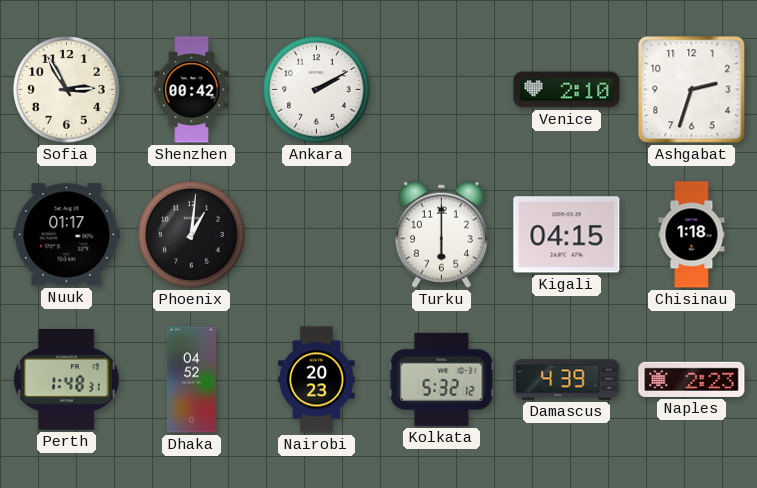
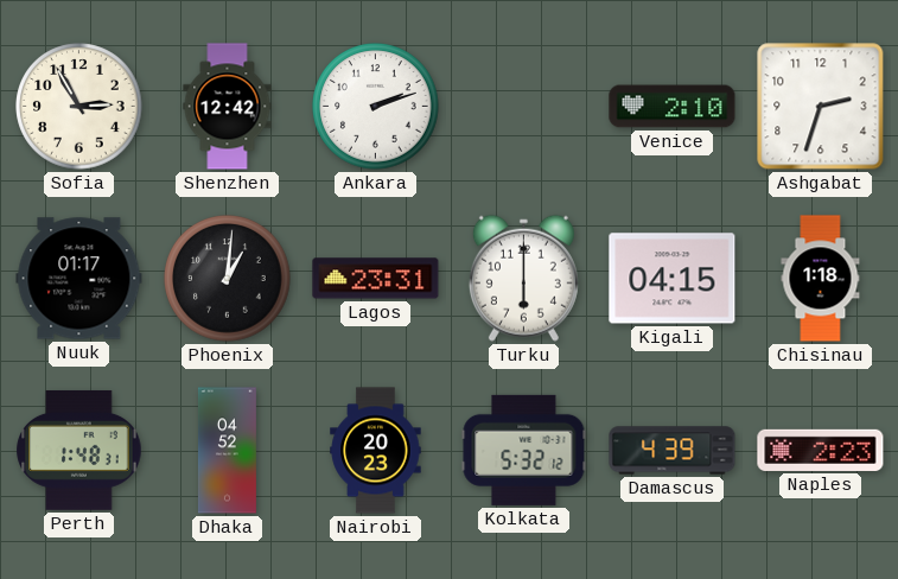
Shenzhen: 00:42 -> 12:42
Ankara: 2:10 -> 2:12
Lagos: none -> 23:31
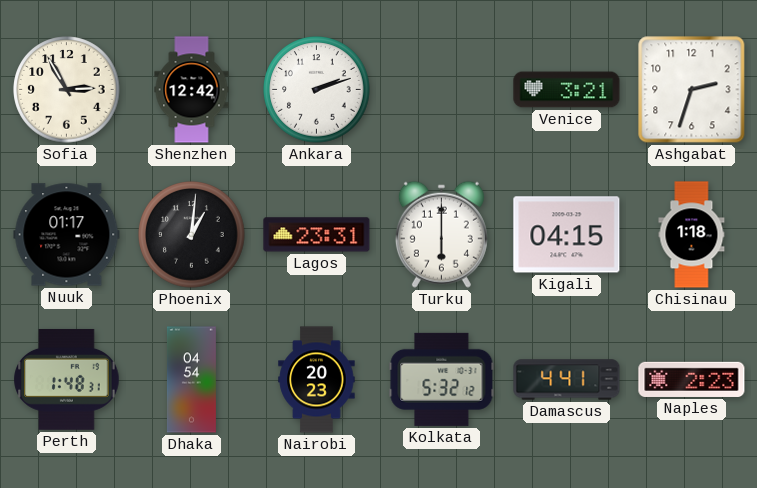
Venice: 2:10 -> 3:21
Dhaka: 04:52 -> 04:54
Damascus: 4:39 -> 4:41
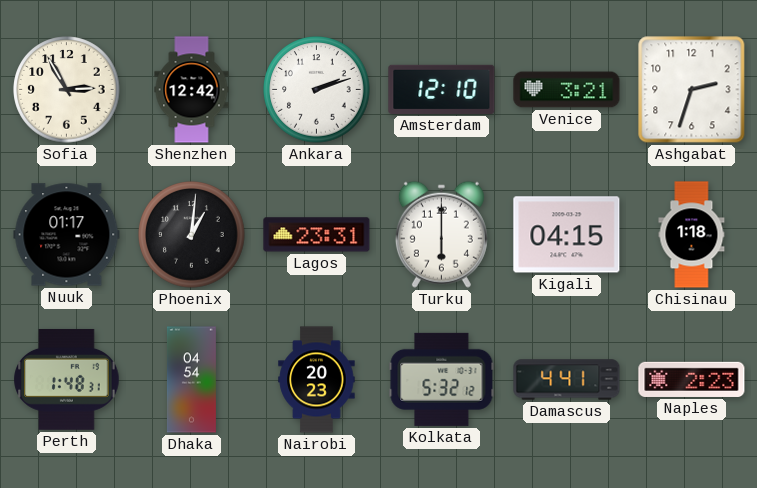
Amsterdam: none -> 12:10
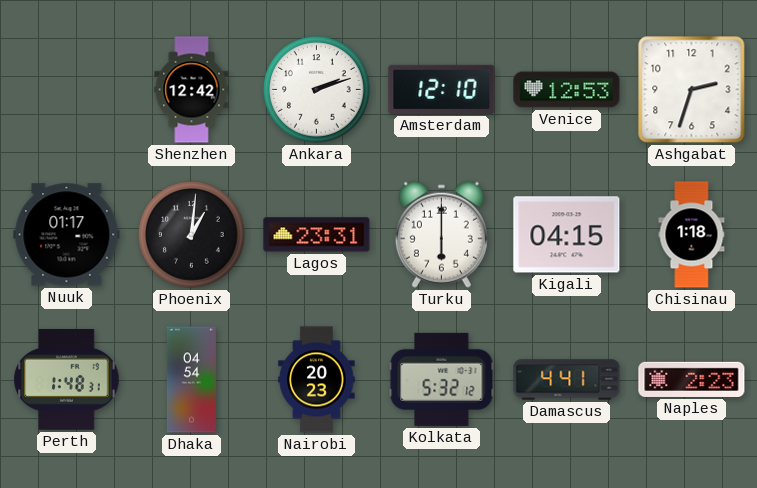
Sofia: 2:55 -> none
Venice: 3:21 -> 12:53
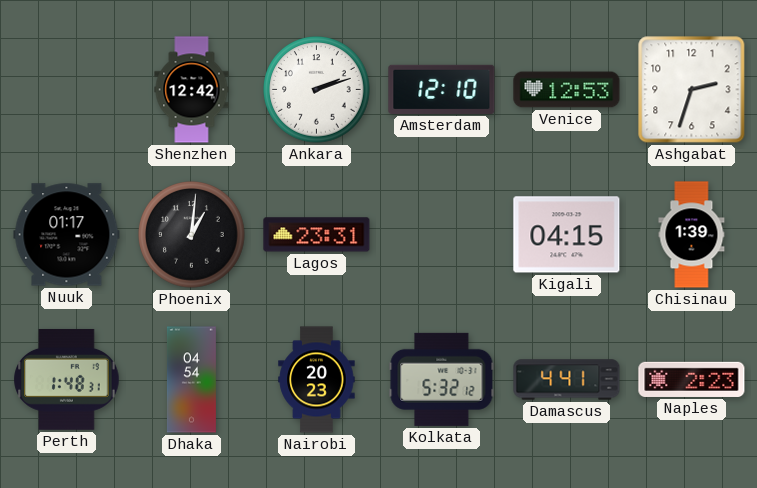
Turku: 6:00 -> none
Chisinau: 1:18 -> 1:39
